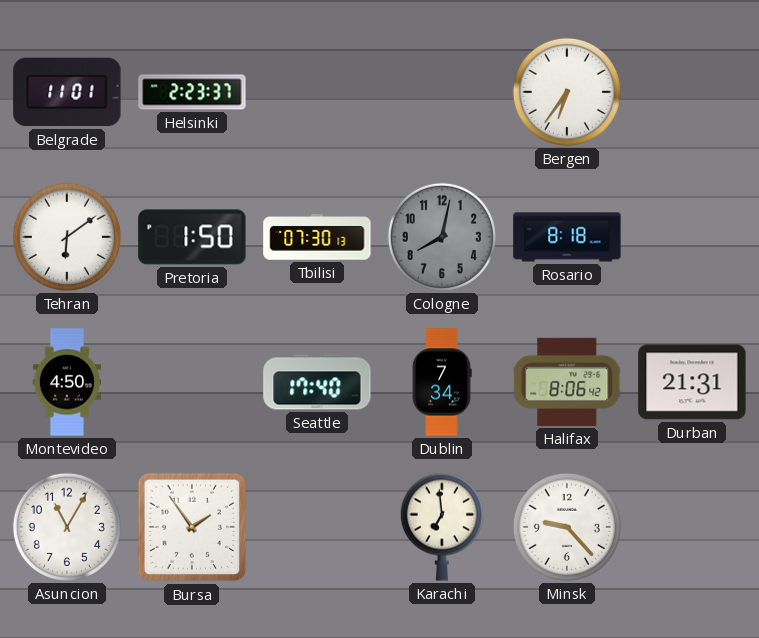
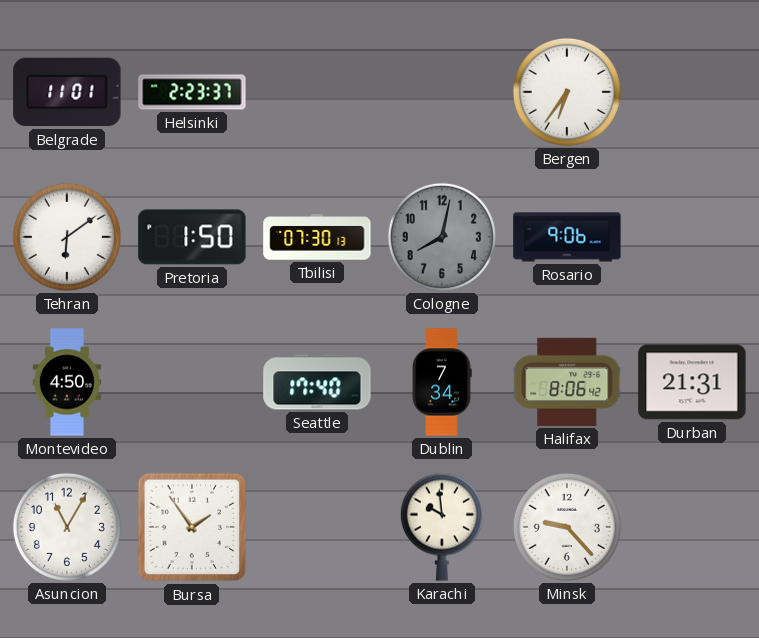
Rosario: 8:18 -> 9:06
Karachi: 6:59 -> 9:59
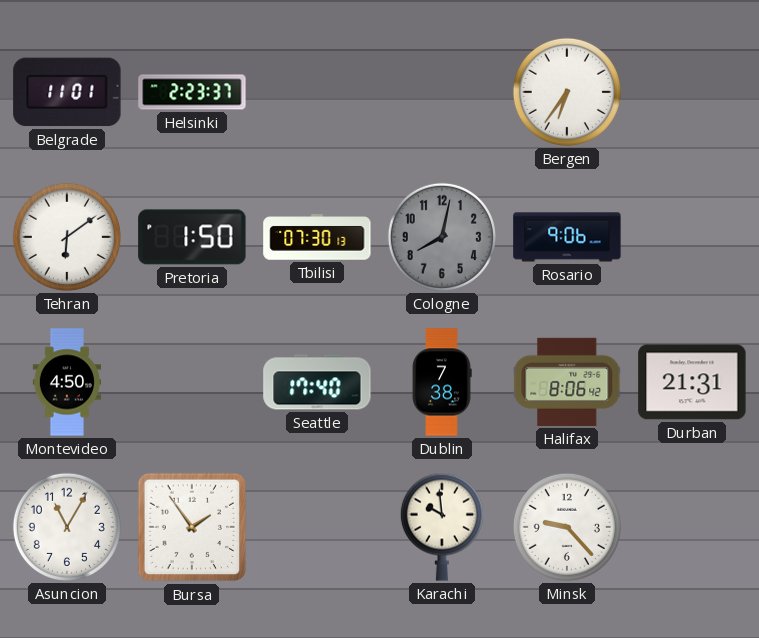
Dublin: 7:34 -> 7:38
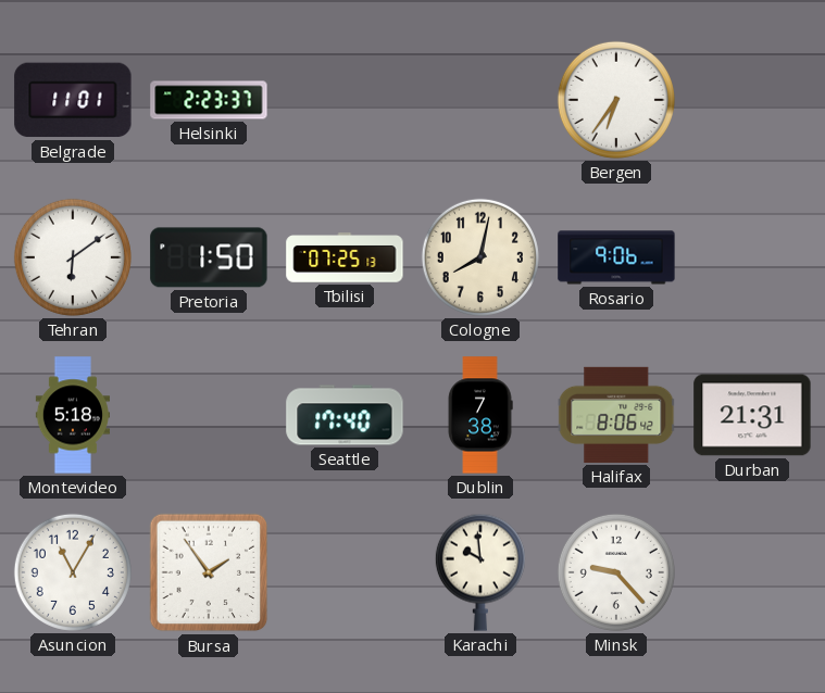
Tbilisi: 07:30 -> 07:25
Cologne dial: grey -> cream
Montevideo: 4:50 -> 5:18
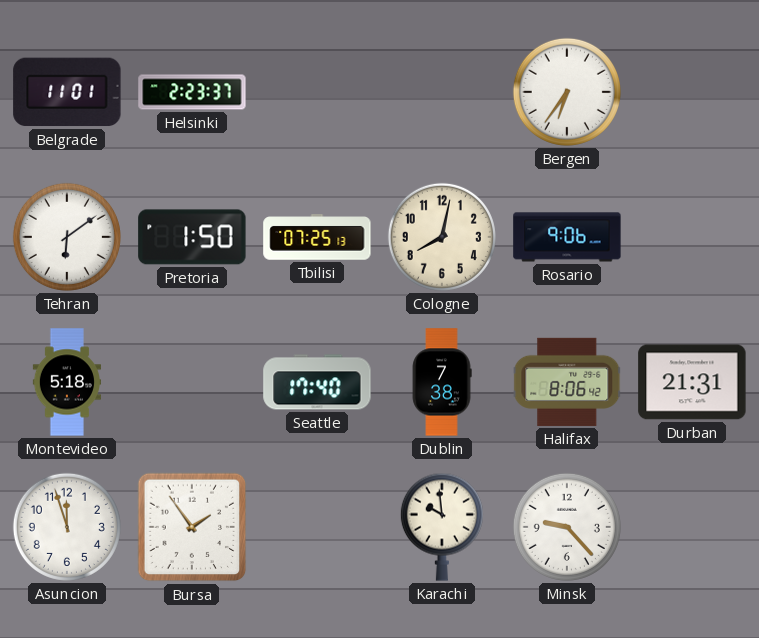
Asuncion: 11:05 -> 11:57
